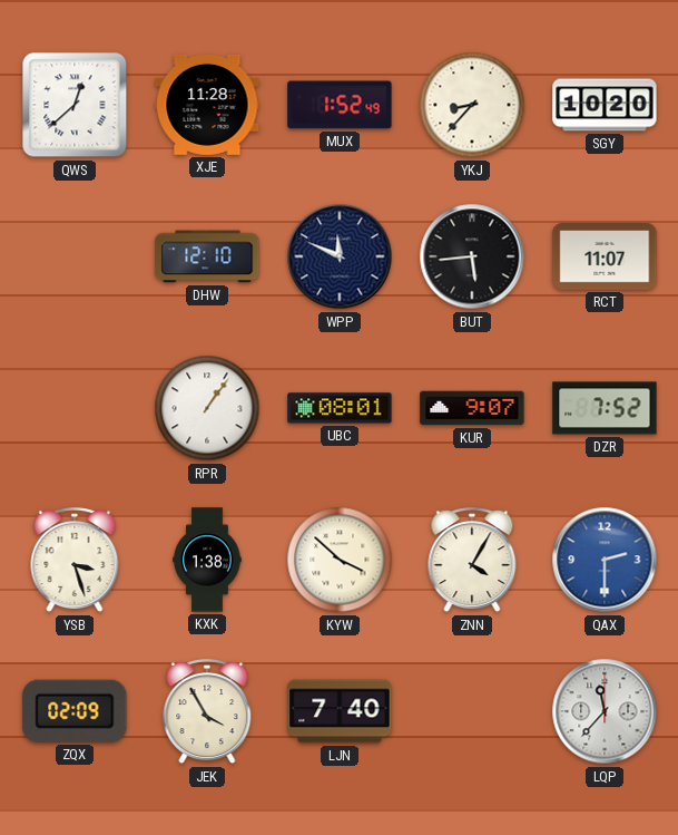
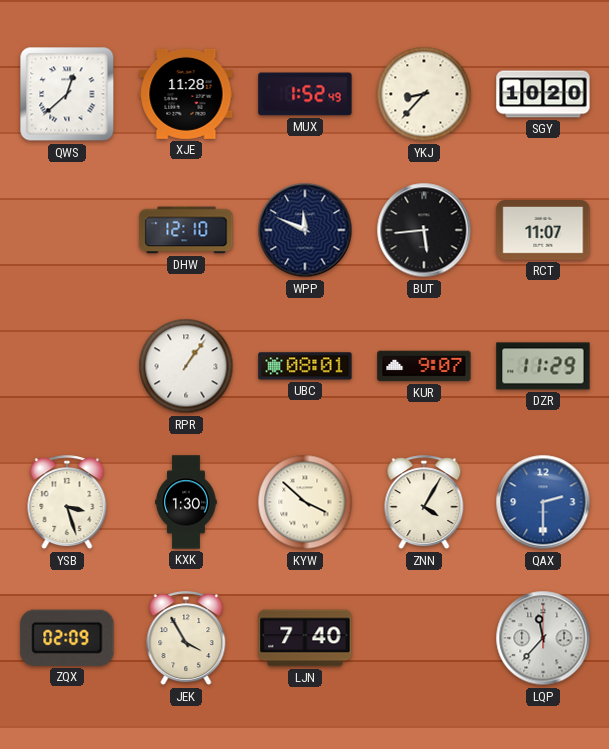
DZR: 7:52 -> 11:29
KXK: 1:38 -> 1:30
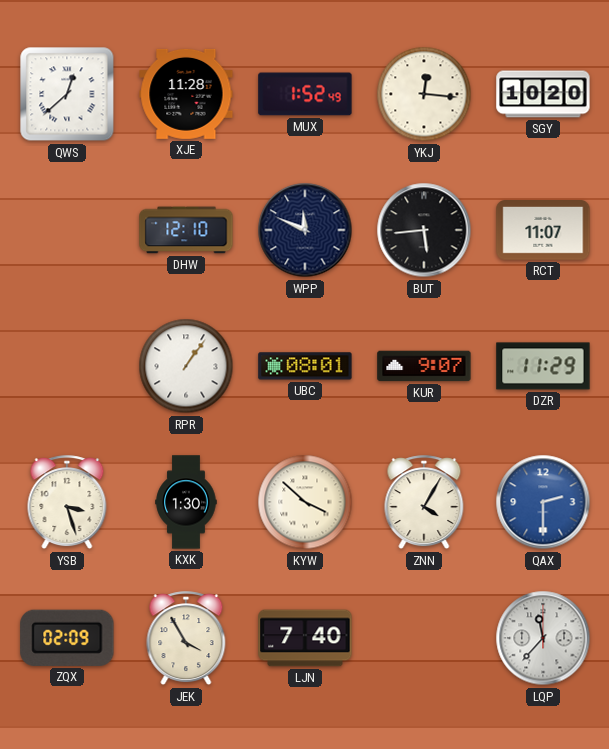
YKJ: 8:37 -> 12:16
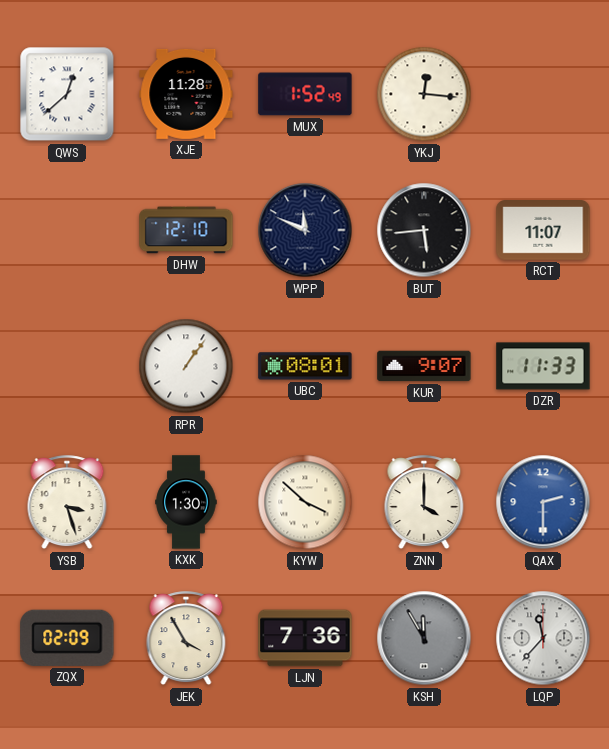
SGY: 10:20 -> none
DZR: 11:29 -> 11:33
ZNN: 4:05 -> 4:00
LJN: 7:40 -> 7:36
KSH: none -> 11:55
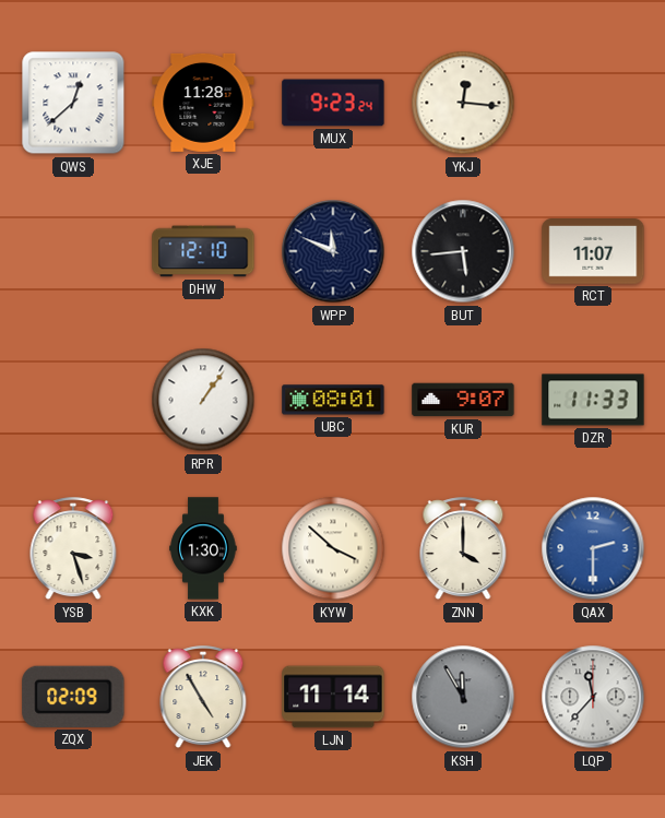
MUX: 1:52 -> 9:23
JEK: 3:55 -> 4:55
LJN: 7:36 -> 11:14
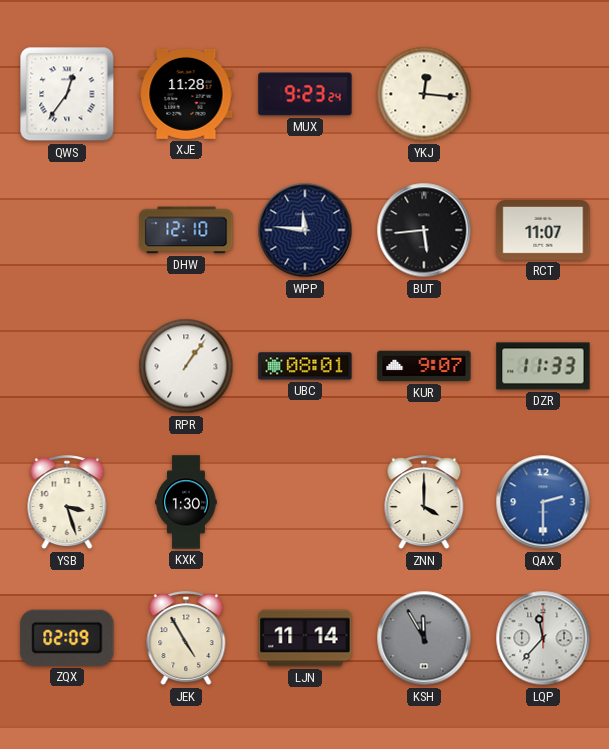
QWS: 12:38 -> 12:36
WPP: 11:49 -> 11:46
KYW: 3:52 -> none
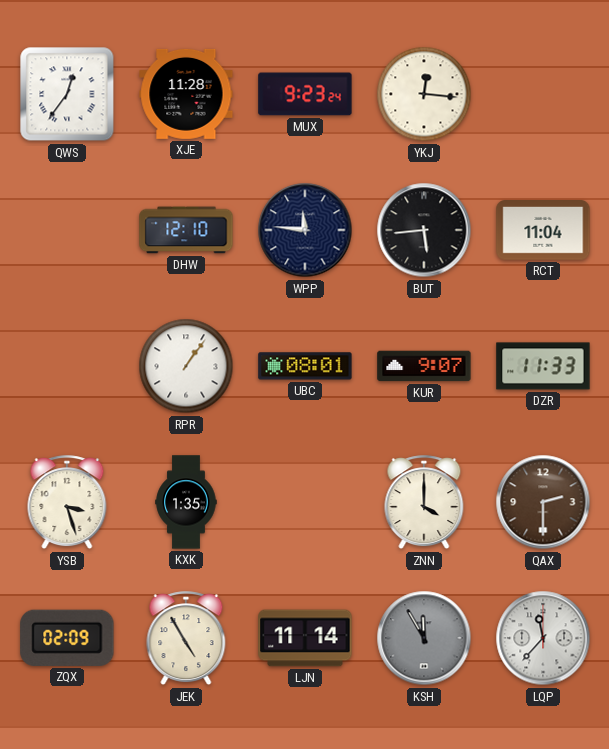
RCT: 11:07 -> 11:04
KXK: 1:30 -> 1:35
QAX dial: blue -> brown
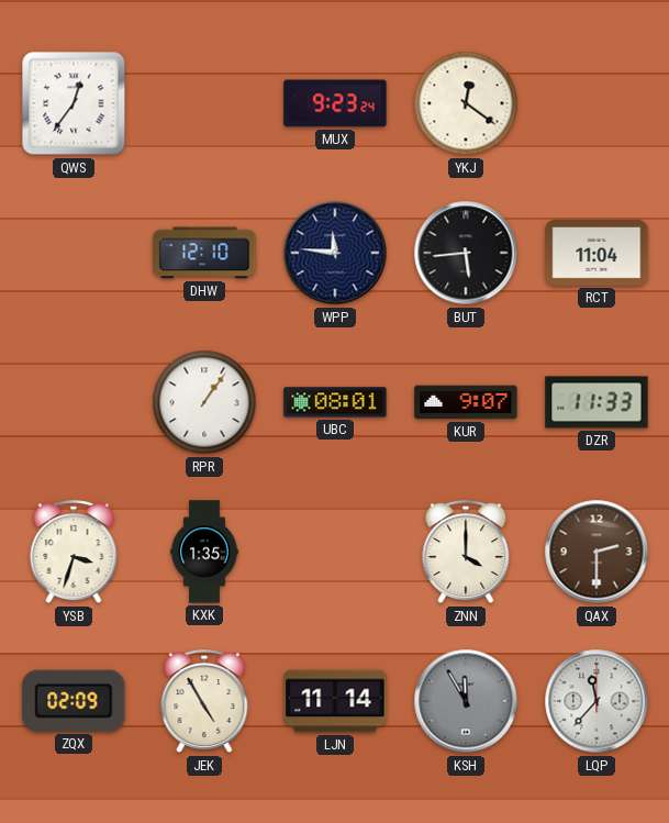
XJE: 11:28 -> none
YKJ: 12:16 -> 12:21
YSB: 3:27 -> 3:33
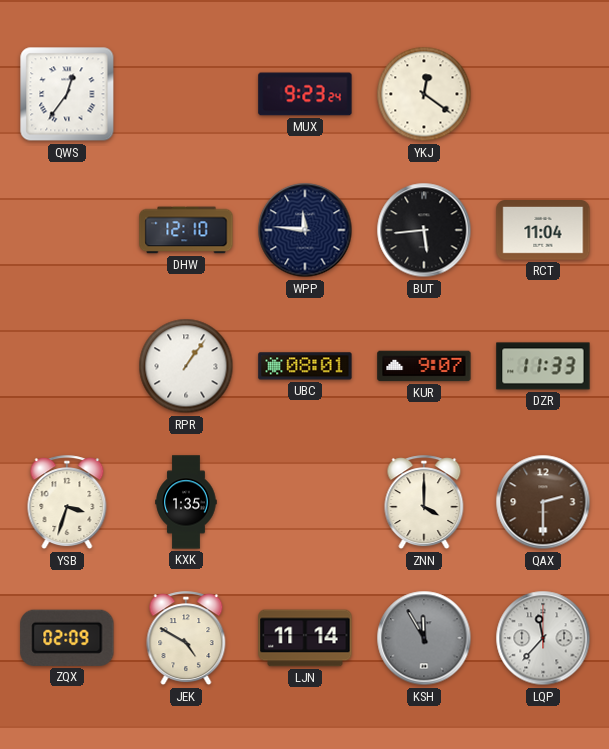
JEK: 4:55 -> 4:50
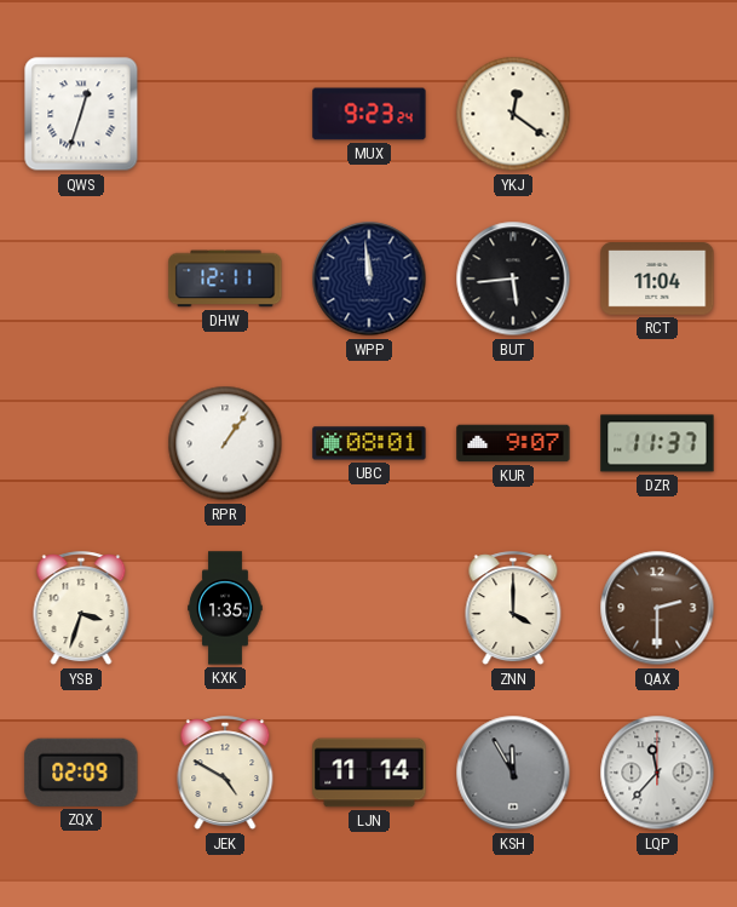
QWS: 12:36 -> 12:33
DHW: 12:10 -> 12:11
WPP: 11:46 -> 11:59
DZR: 11:33 -> 11:37
